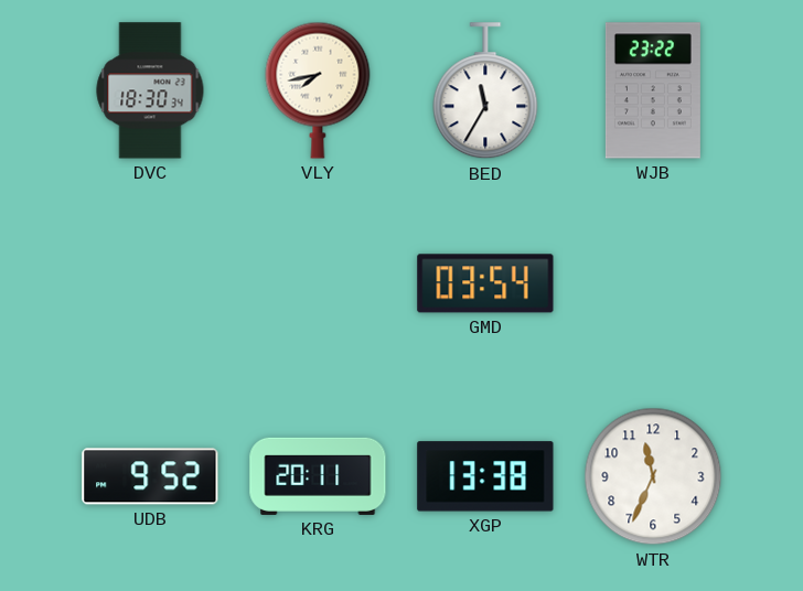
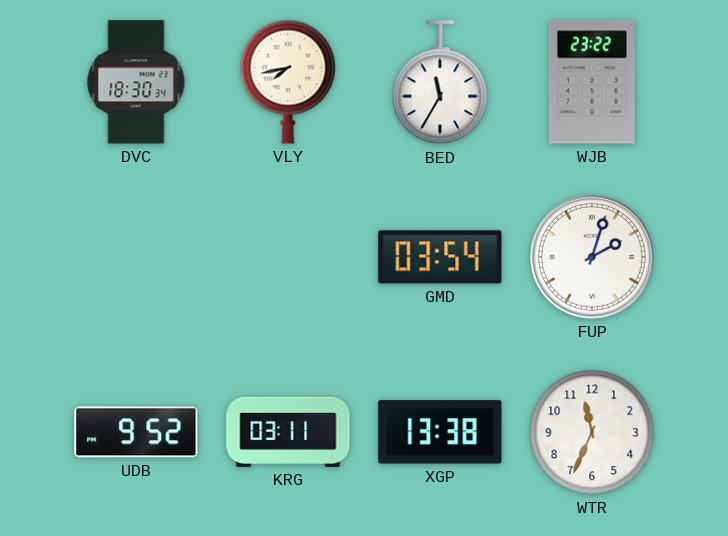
FUP: none -> 2:03
KRG: 20:11 -> 03:11
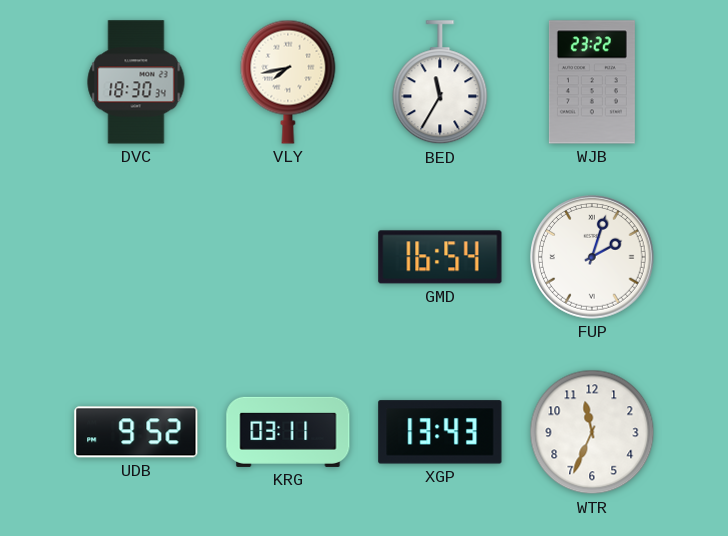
GMD: 03:54 -> 16:54
XGP: 13:38 -> 13:43
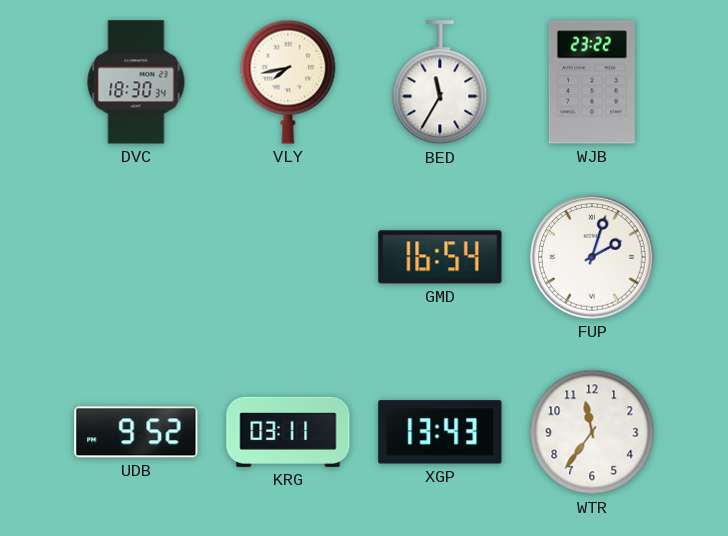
WTR: 11:34 -> 11:36
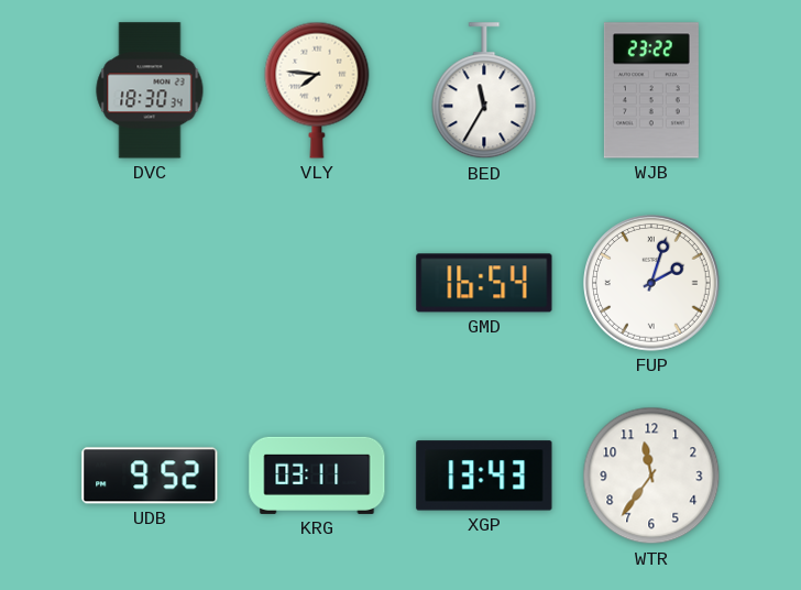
VLY: 7:43 -> 7:46
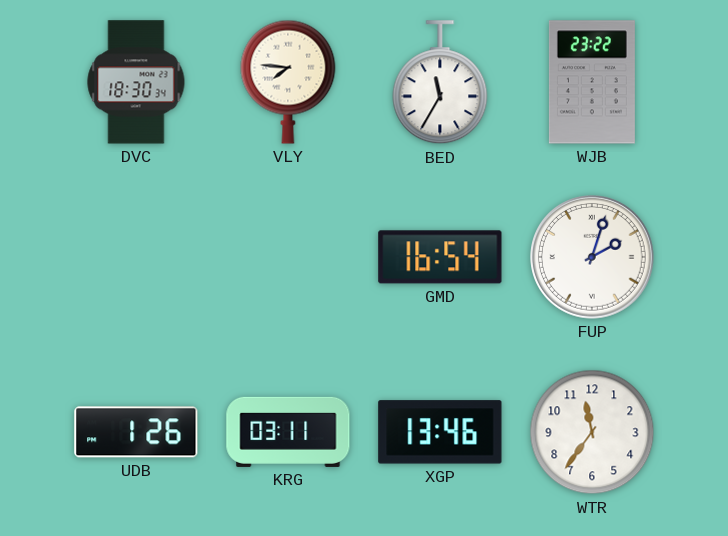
UDB: 9:52 -> 1:26
XGP: 13:43 -> 13:46
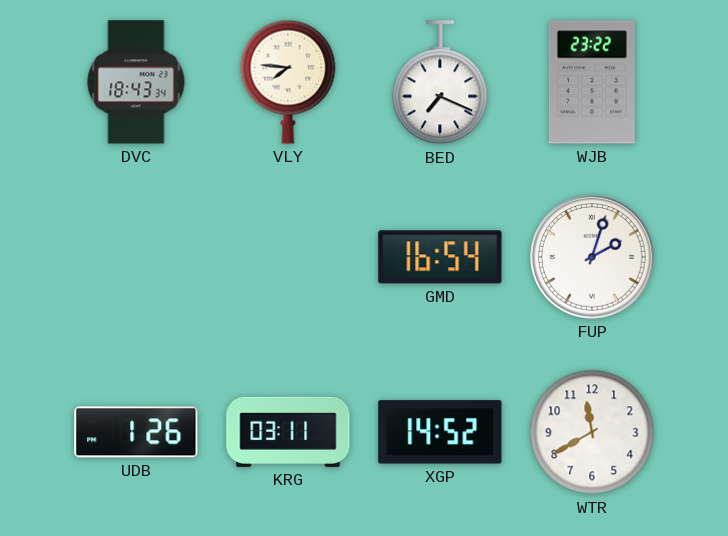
DVC: 18:30 -> 18:43
BED: 11:35 -> 7:19
XGP: 13:46 -> 14:52
WTR: 11:36 -> 11:40
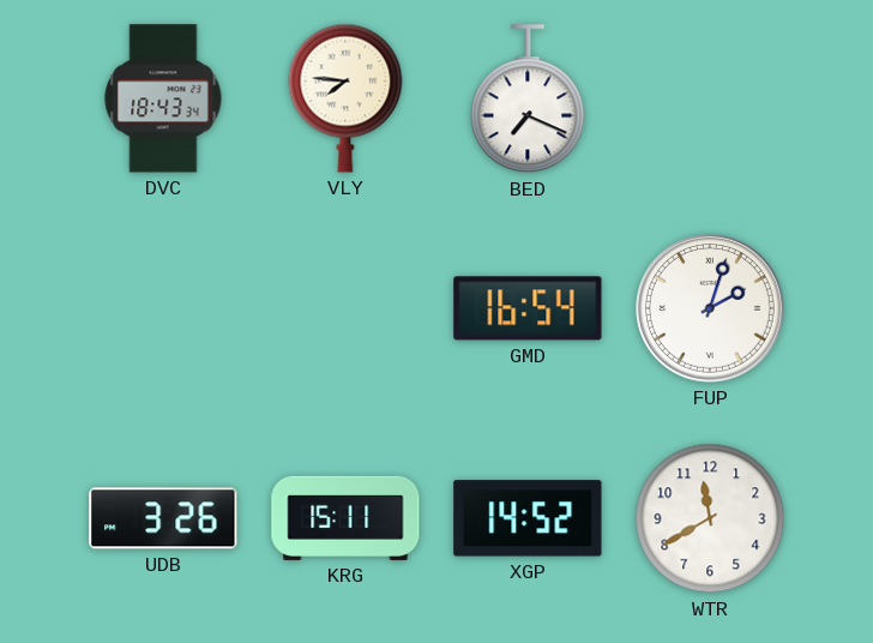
WJB: 23:22 -> none
UDB: 1:26 -> 3:26
KRG: 03:11 -> 15:11
